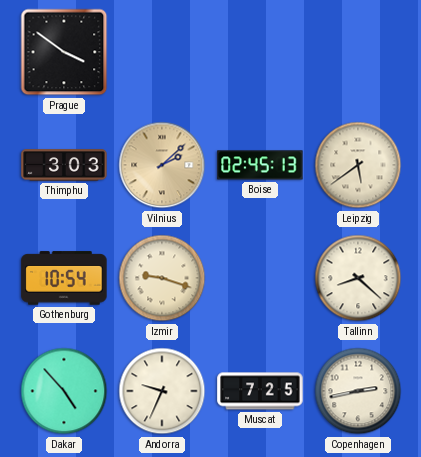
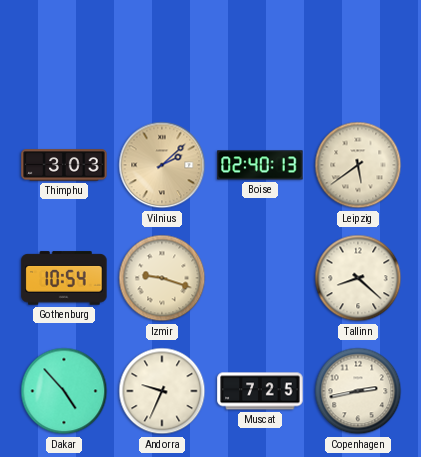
Prague: 3:51 -> none
Boise: 02:45 -> 02:40
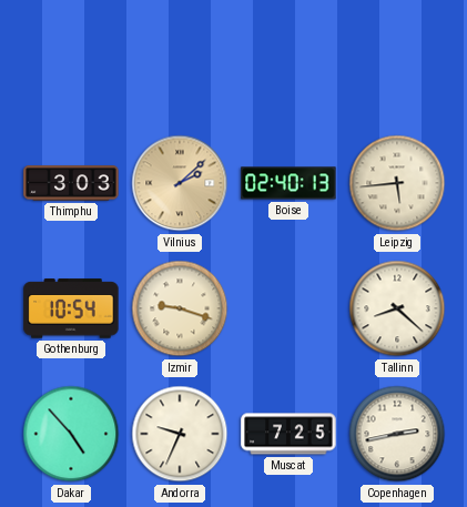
Leipzig: 5:39 -> 5:44
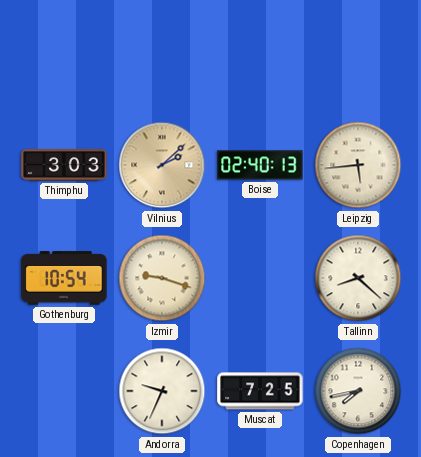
Dakar: 4:53 -> none
Copenhagen: 2:43 -> 7:43
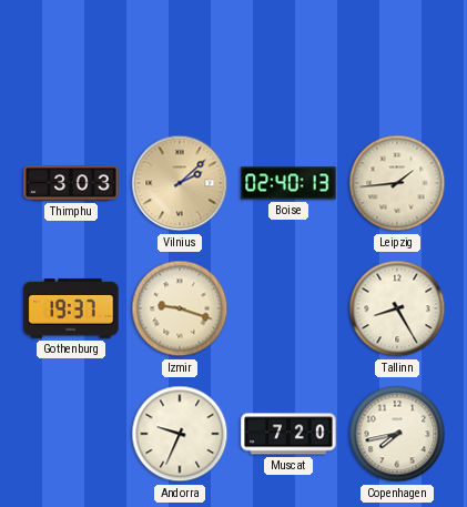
Leipzig: 5:44 -> 1:44
Gothenburg: 10:54 -> 19:37
Tallinn: 8:22 -> 8:25
Muscat: 7:25 -> 7:20
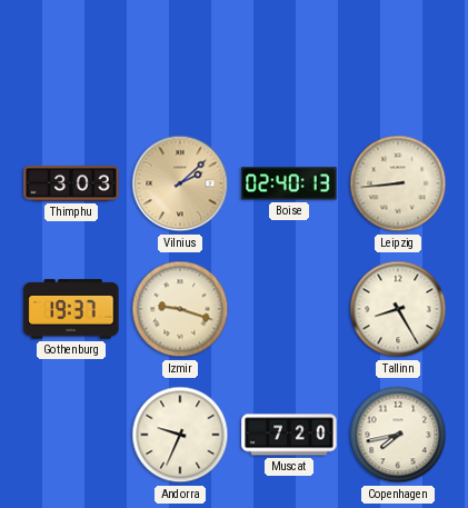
Leipzig: 1:44 -> 8:44
